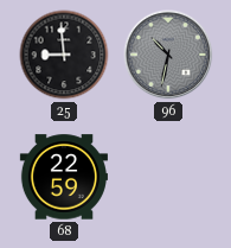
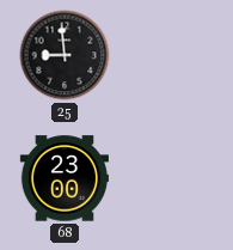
96: 10:32 -> none
68: 22:59 -> 23:00
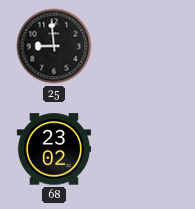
68: 23:00 -> 23:02
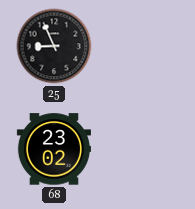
25: 8:59 -> 8:56
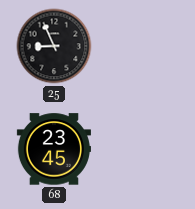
68: 23:02 -> 23:45
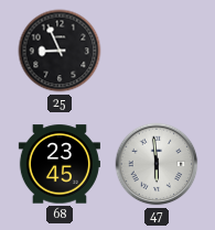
47: none -> 5:59
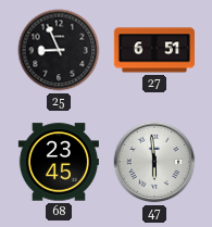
27: none -> 6:51
